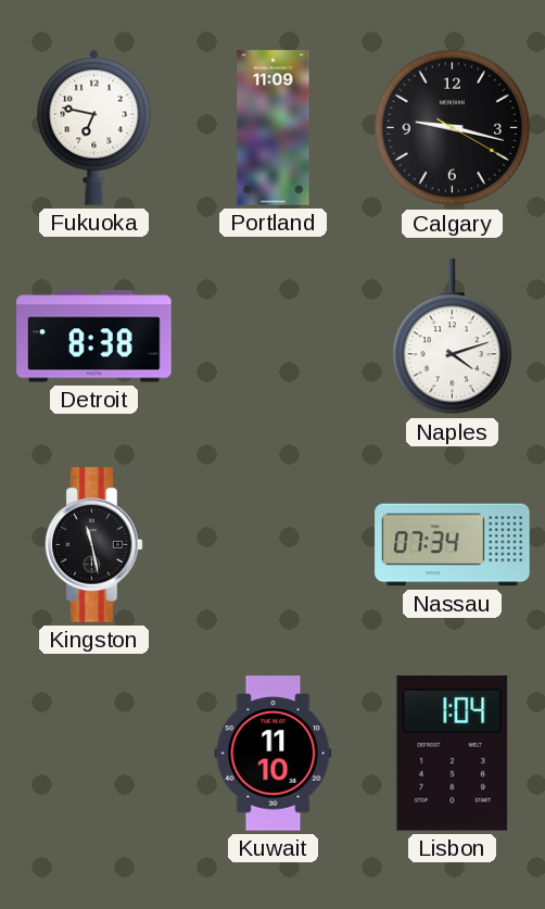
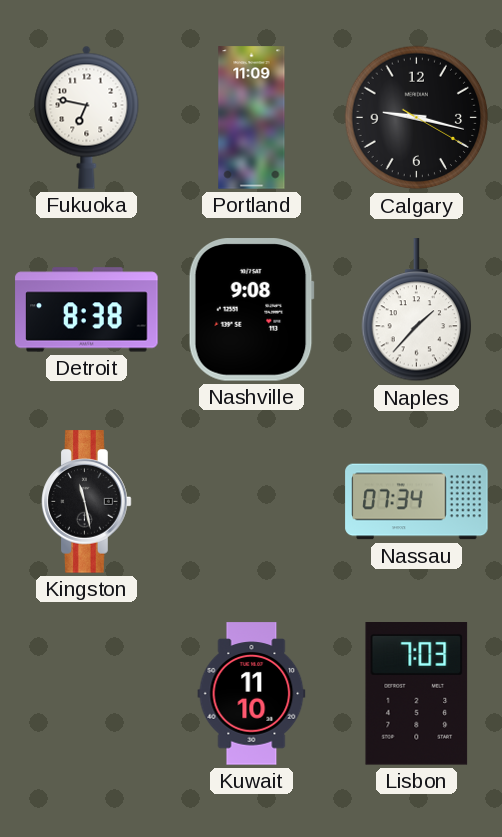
Nashville: none -> 9:08
Naples: 4:12 -> 1:37
Lisbon: 1:04 -> 7:03
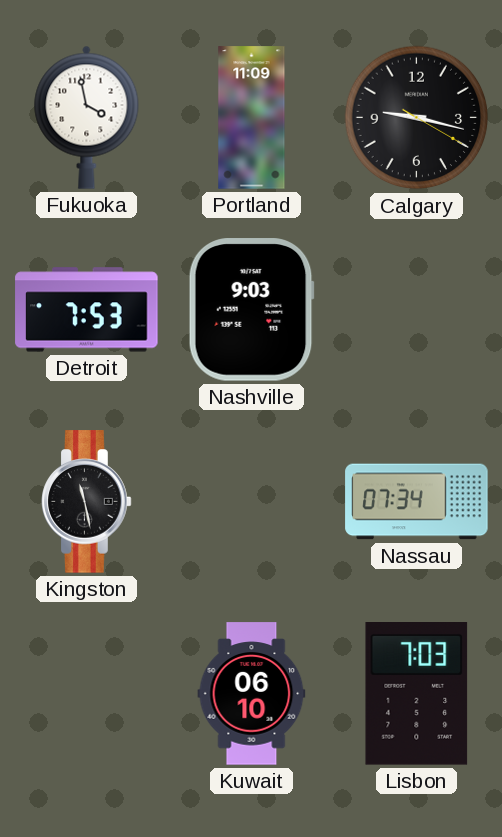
Fukuoka: 6:47 -> 3:58
Detroit: 8:38 -> 7:53
Nashville: 9:08 -> 9:03
Naples: 1:37 -> none
Kuwait: 11:10 -> 06:10
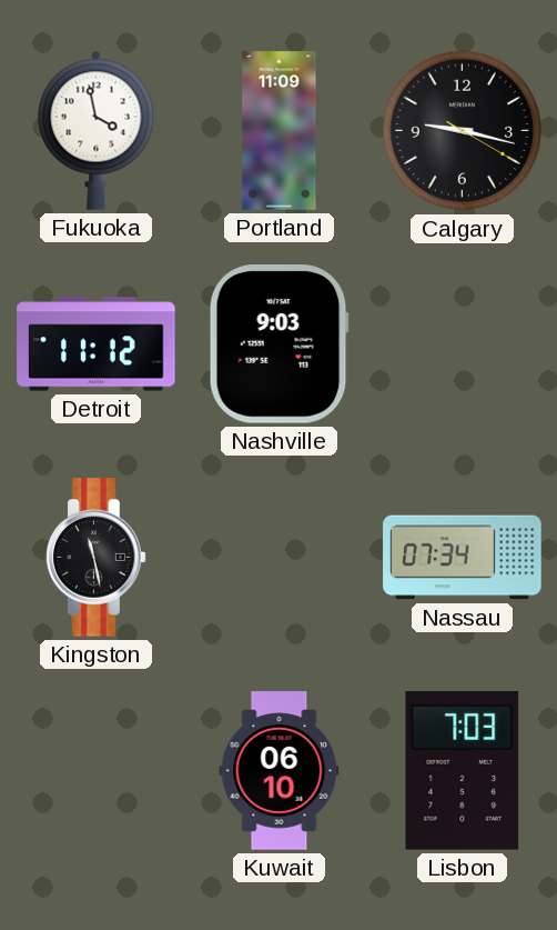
Detroit: 7:53 -> 11:12
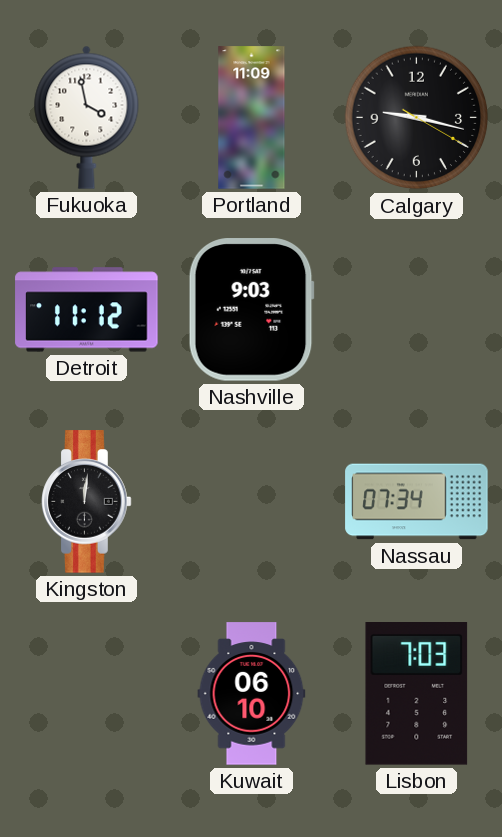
Kingston: 11:28 -> 12:01
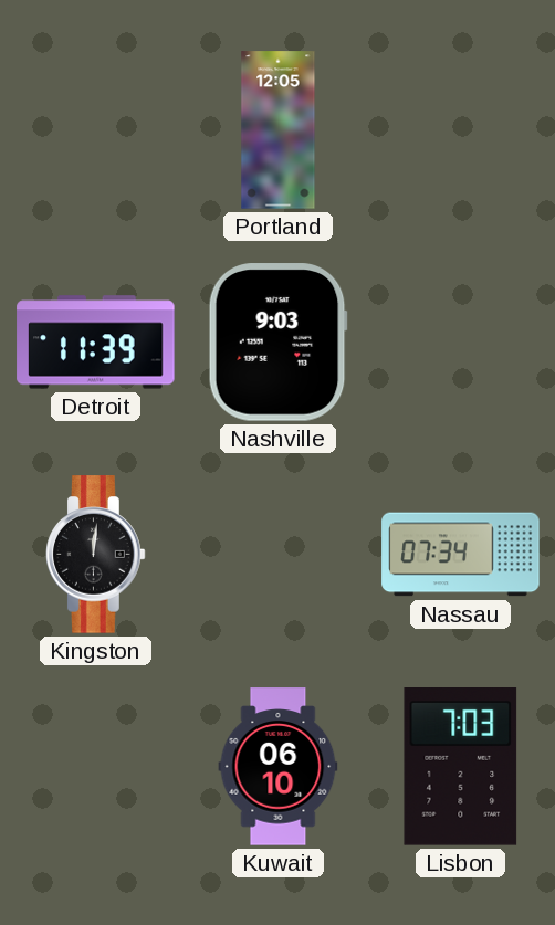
Fukuoka: 3:58 -> none
Portland: 11:09 -> 12:05
Calgary: 9:17 -> none
Detroit: 11:12 -> 11:39
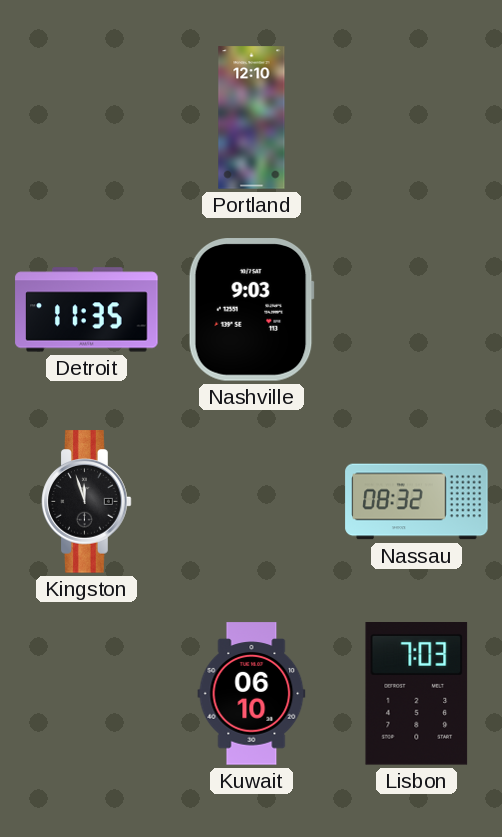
Portland: 12:05 -> 12:10
Detroit: 11:39 -> 11:35
Kingston: 12:01 -> 11:57
Nassau: 07:34 -> 08:32
